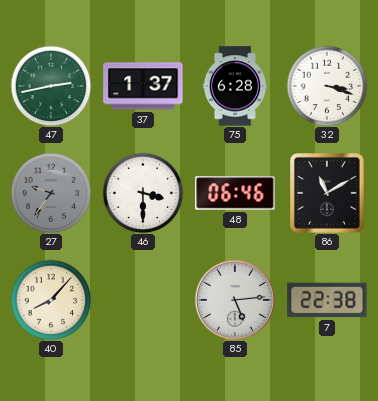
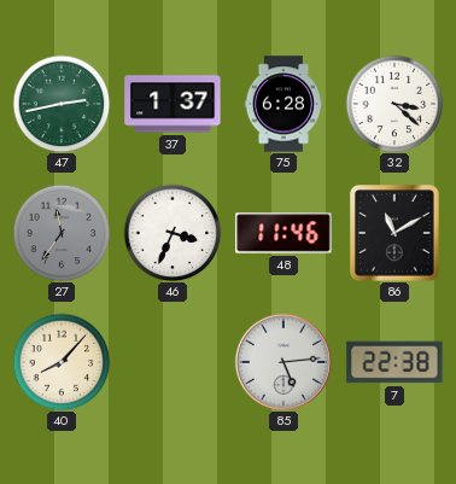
32: 3:18 -> 3:22
27: 9:36 -> 11:36
46: 3:30 -> 3:34
48: 06:46 -> 11:46
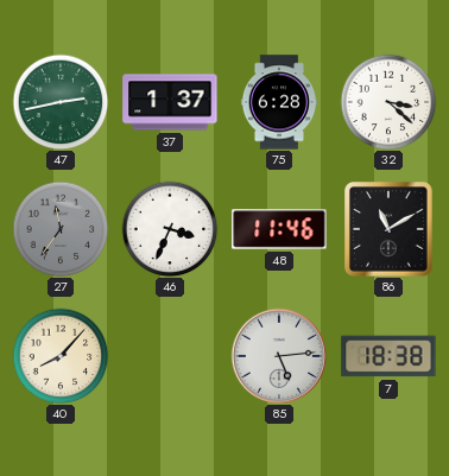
7: 22:38 -> 18:38
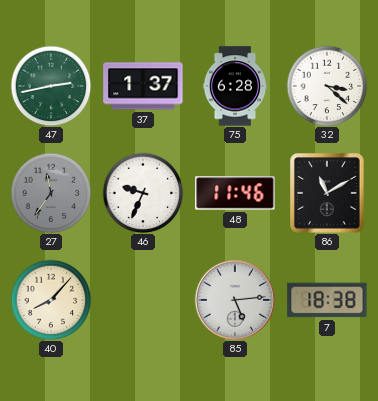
46: 3:34 -> 9:34
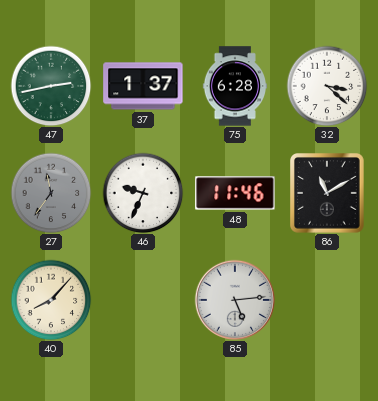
7: 18:38 -> none
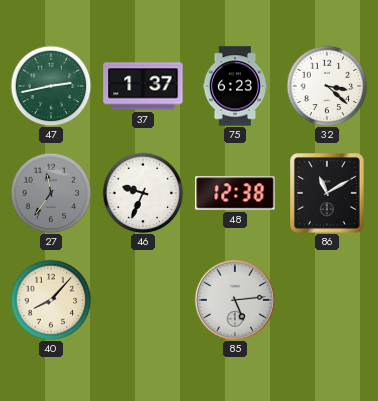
75: 6:28 -> 6:23
48: 11:46 -> 12:38
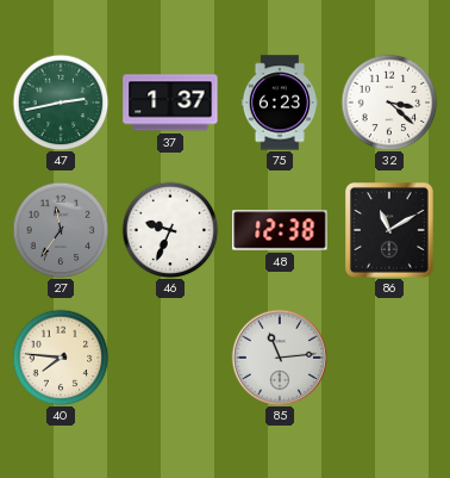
40: 8:07 -> 7:46
85: 5:14 -> 11:14
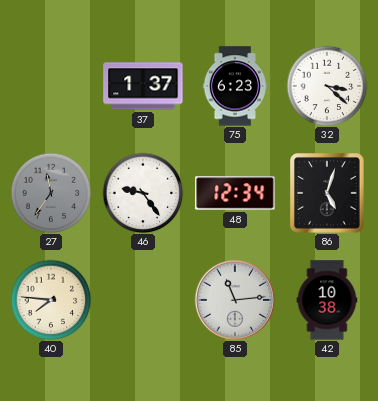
47: 2:43 -> none
46: 9:34 -> 9:24
48: 12:38 -> 12:34
86: 11:10 -> 5:03
42: none -> 10:38
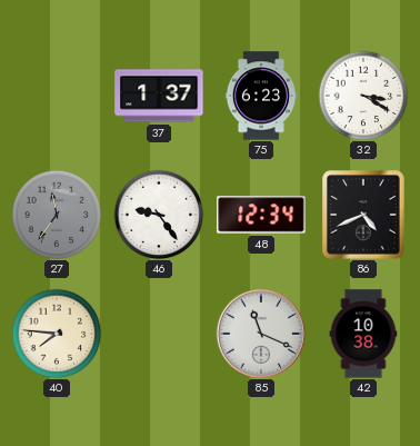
32: 3:22 -> 3:20
86: 5:03 -> 4:41
85: 11:14 -> 11:19
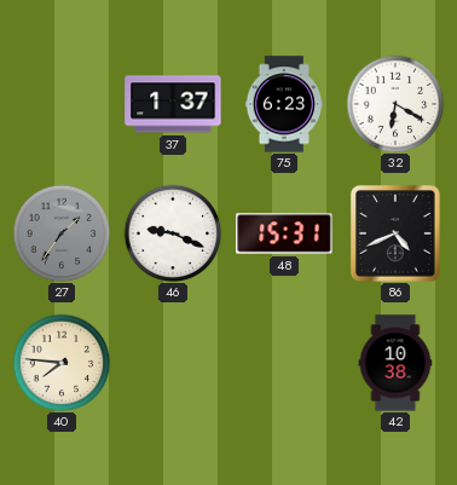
32: 3:20 -> 6:20
27: 11:36 -> 1:36
46: 9:24 -> 9:19
48: 12:34 -> 15:31
85: 11:19 -> none
